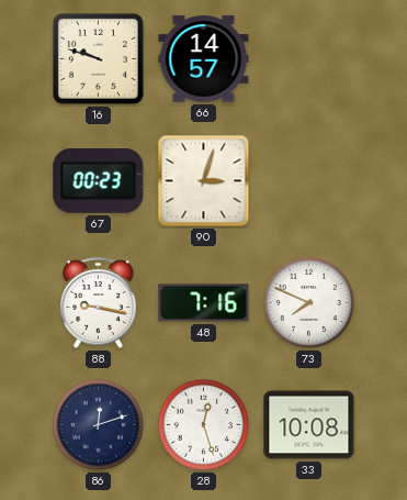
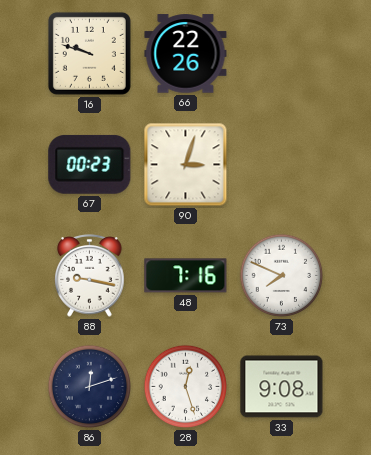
66: 14:57 -> 22:26
33: 10:08 -> 9:08
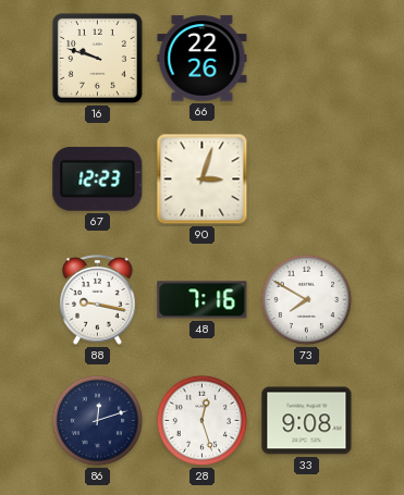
67: 00:23 -> 12:23
73: 7:49 -> 7:50
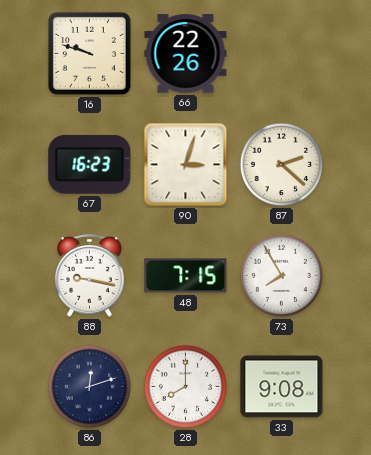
67: 12:23 -> 16:23
87: none -> 2:22
48: 7:16 -> 7:15
73: 7:50 -> 7:55
28: 12:27 -> 8:00
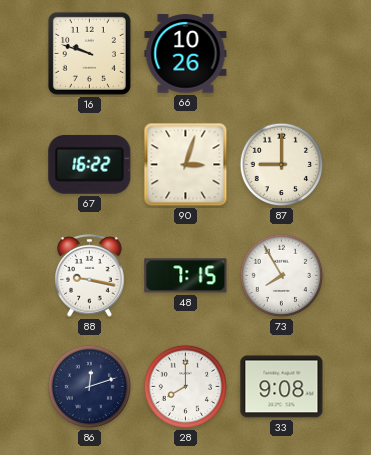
66: 22:26 -> 10:26
67: 16:23 -> 16:22
87: 2:22 -> 9:00
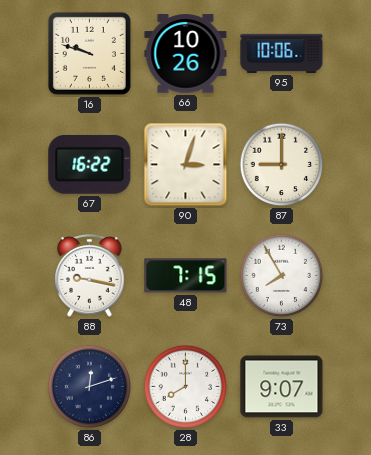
95: none -> 10:06
33: 9:08 -> 9:07
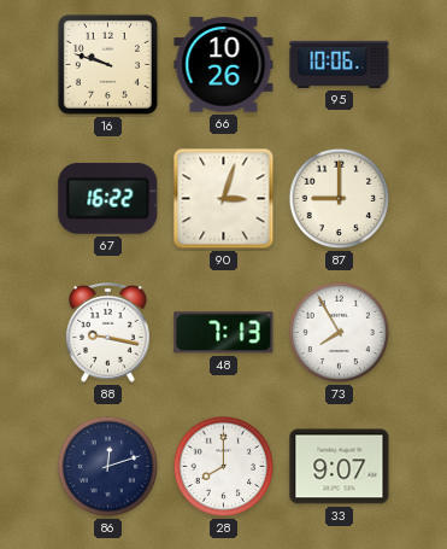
48: 7:15 -> 7:13
